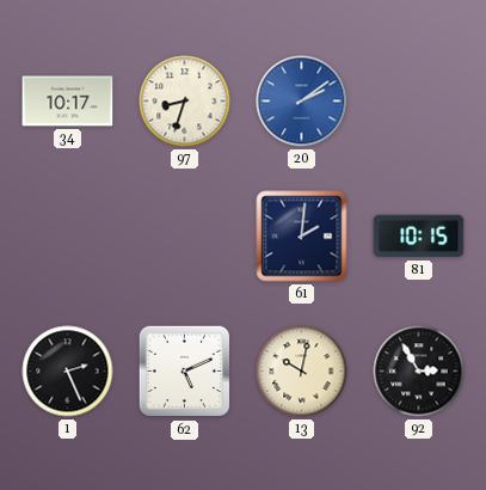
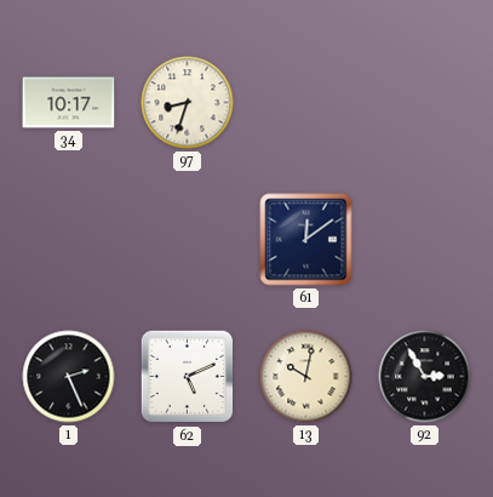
20: 2:09 -> none
61: 2:01 -> 12:09
81: 10:15 -> none
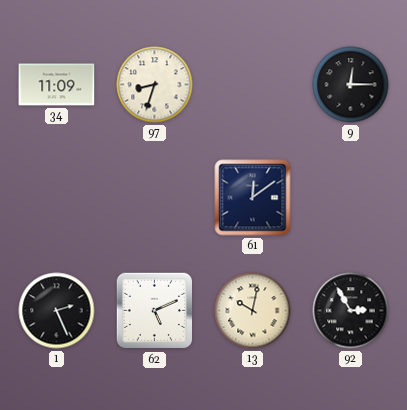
34: 10:17 -> 11:09
9: none -> 12:15
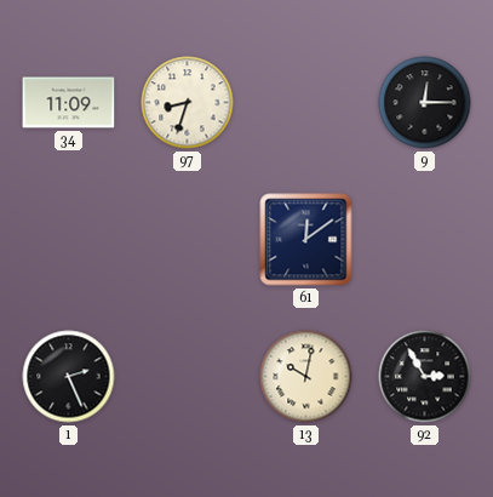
62: 5:11 -> none
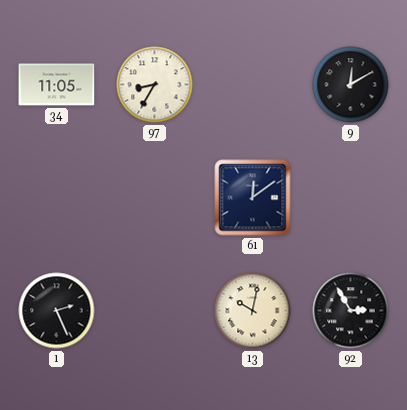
34: 11:09 -> 11:05
97: 8:33 -> 8:35
9: 12:15 -> 12:10
